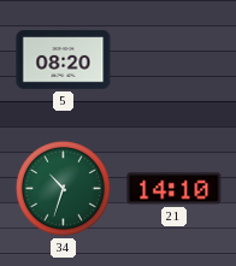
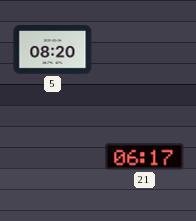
34: 10:33 -> none
21: 14:10 -> 06:17
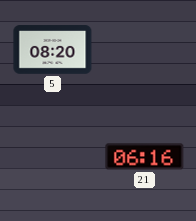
21: 06:17 -> 06:16
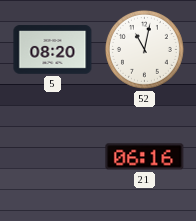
52: none -> 11:02
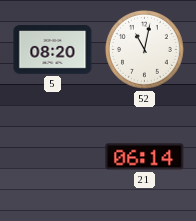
21: 06:16 -> 06:14
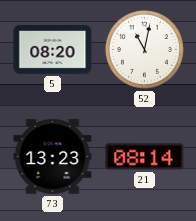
73: none -> 13:23
21: 06:14 -> 08:14
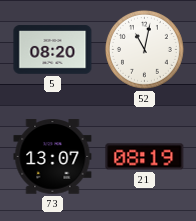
73: 13:23 -> 13:07
21: 08:14 -> 08:19
